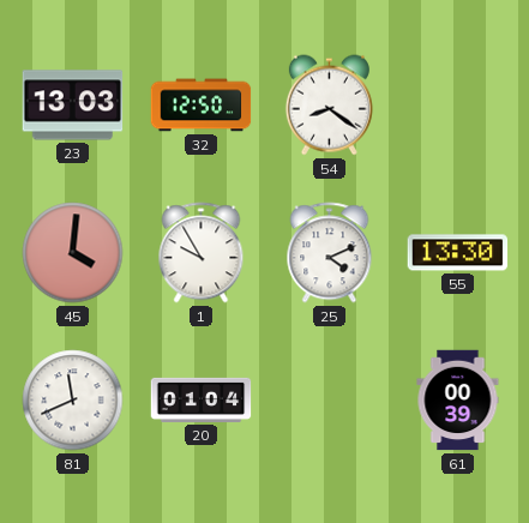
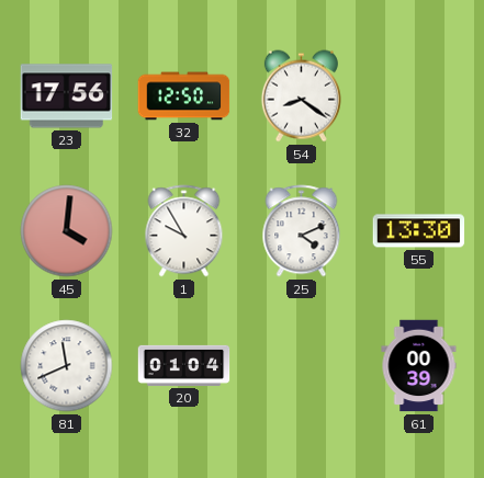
23: 13:03 -> 17:56
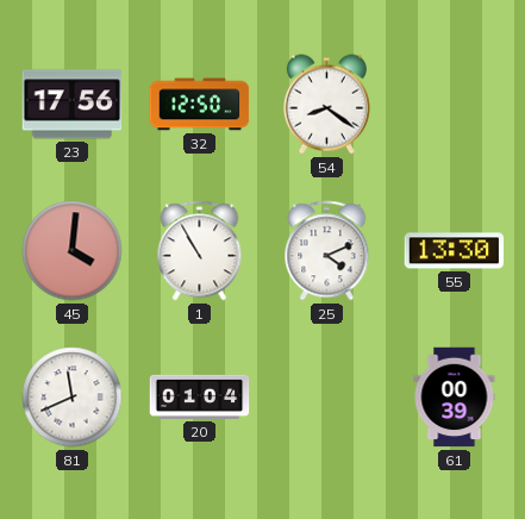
1: 9:55 -> 10:55
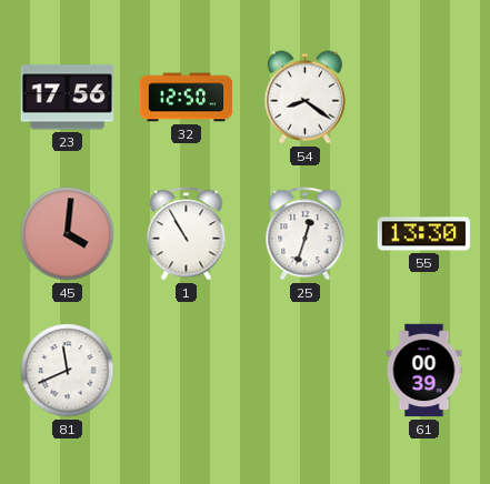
25: 4:11 -> 12:33
20: 01:04 -> none
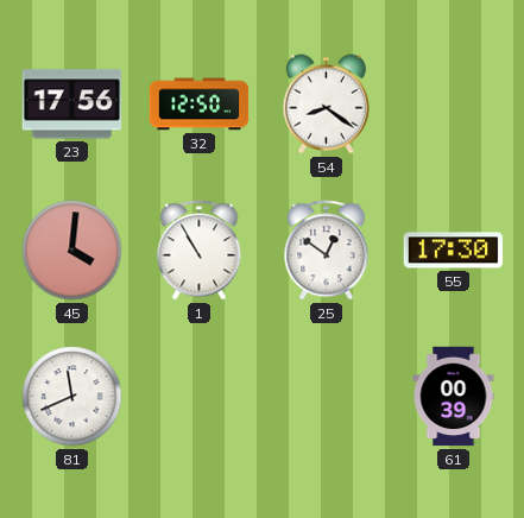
25: 12:33 -> 12:51
55: 13:30 -> 17:30
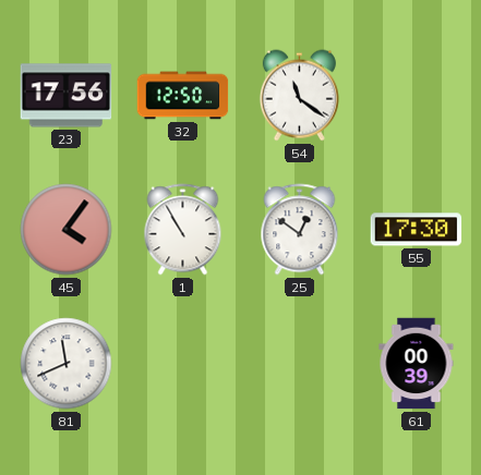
54: 8:21 -> 11:21
45: 4:01 -> 4:06
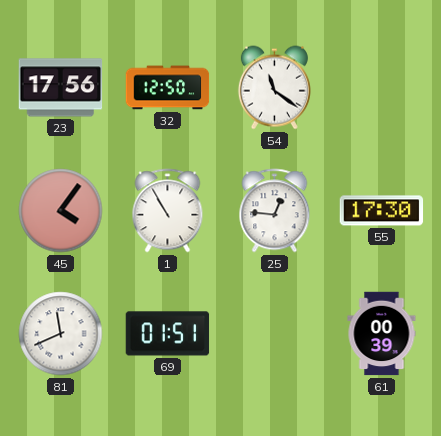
25: 12:51 -> 12:46
69: none -> 01:51
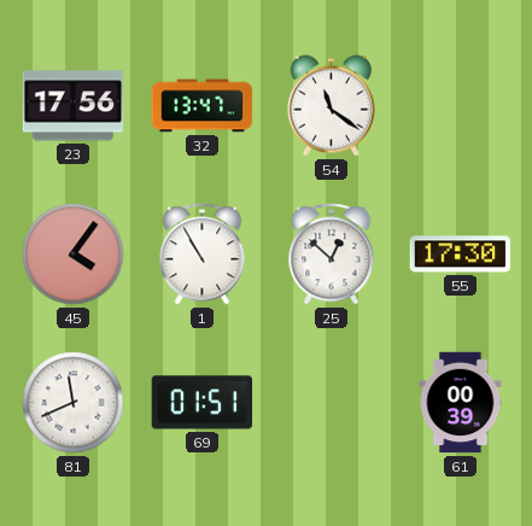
32: 12:50 -> 13:47
25: 12:46 -> 12:52
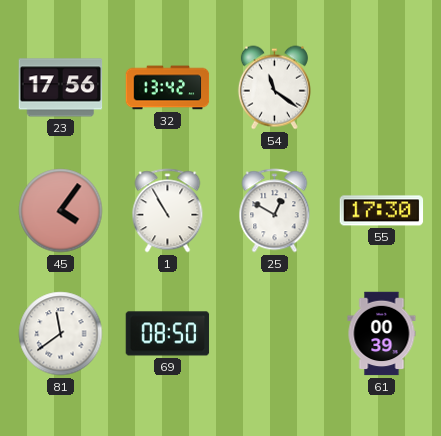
32: 13:47 -> 13:42
25: 12:52 -> 12:50
81: 11:41 -> 11:39
69: 01:51 -> 08:50
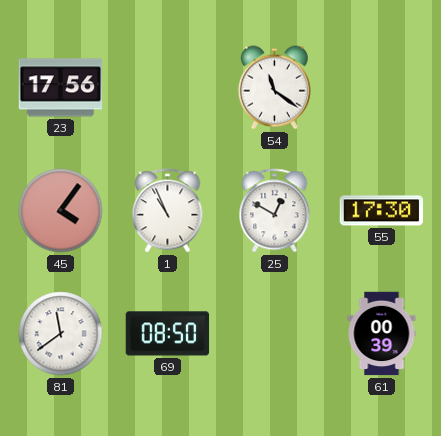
32: 13:42 -> none
1: 10:55 -> 10:56
